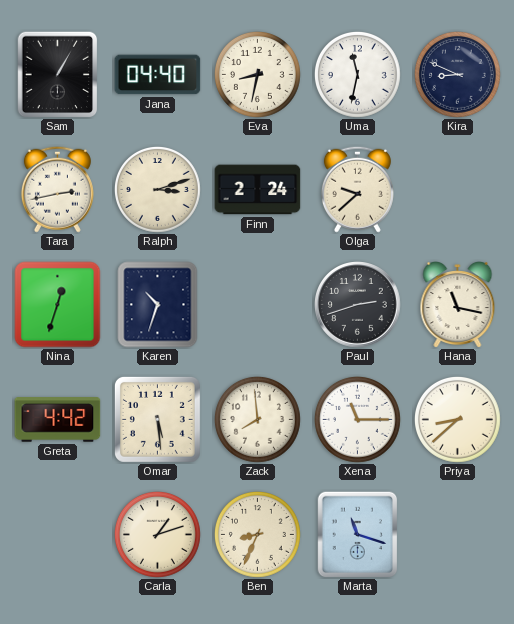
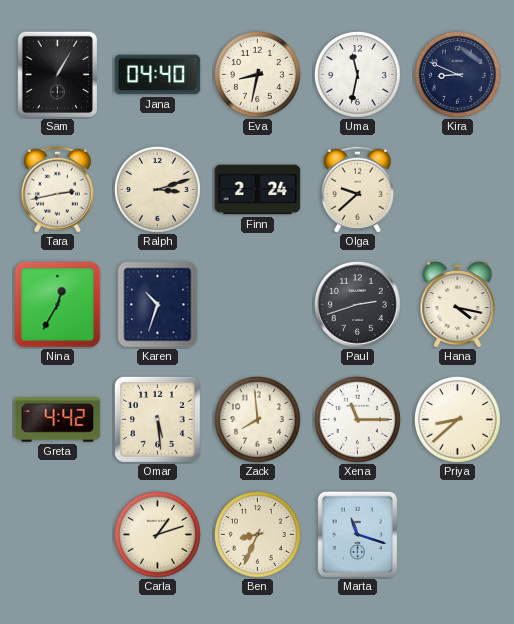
Nina: 12:33 -> 12:35
Hana: 11:17 -> 4:17
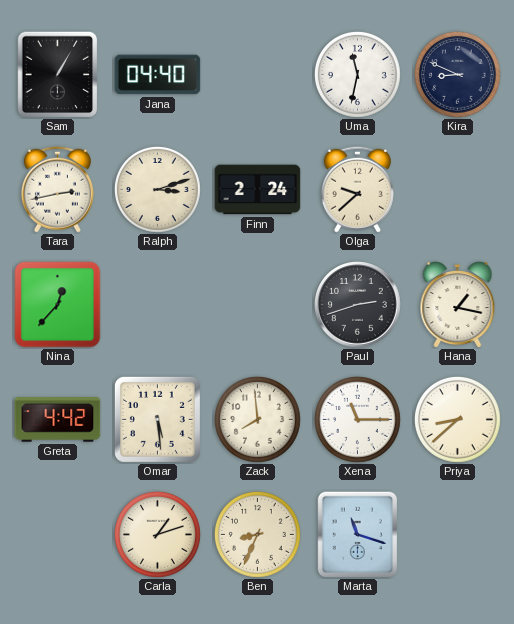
Eva: 8:32 -> none
Nina: 12:35 -> 12:37
Karen: 10:33 -> none
Hana: 4:17 -> 1:17
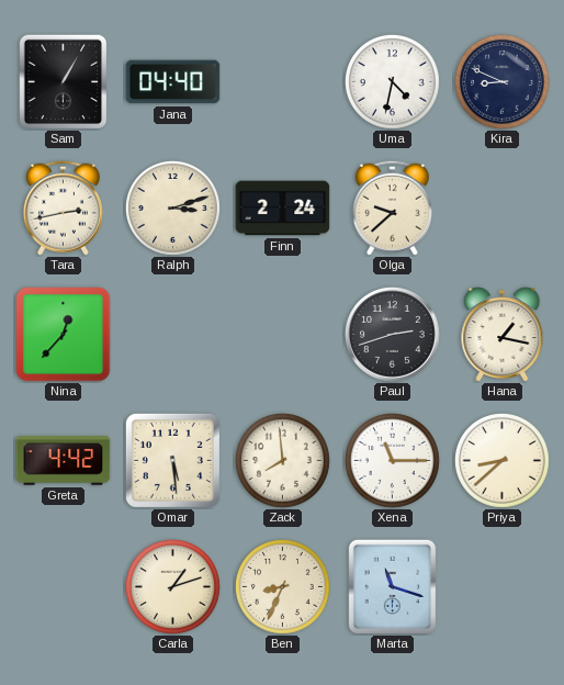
Uma: 11:32 -> 4:32
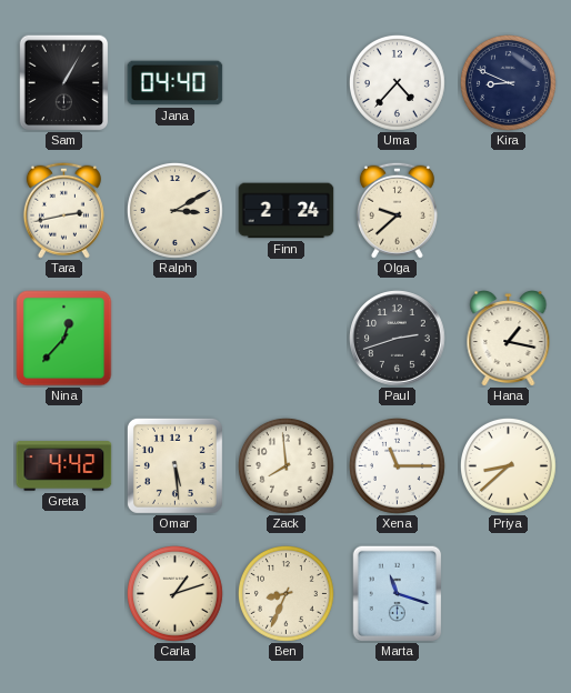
Uma: 4:32 -> 4:37
Ralph: 3:12 -> 3:10
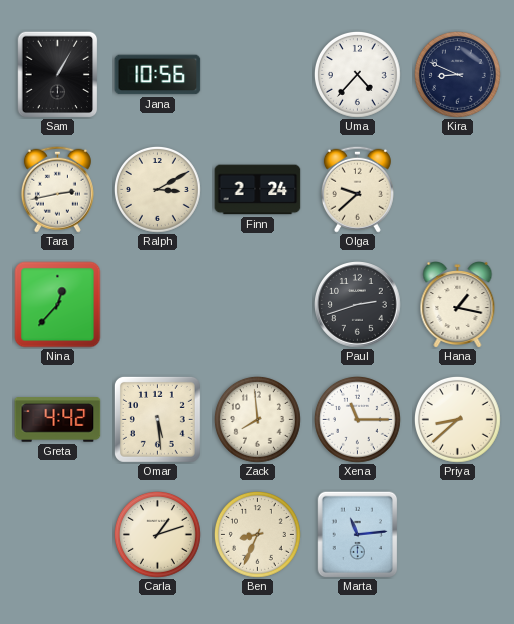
Jana: 04:40 -> 10:56
Marta: 11:18 -> 11:14
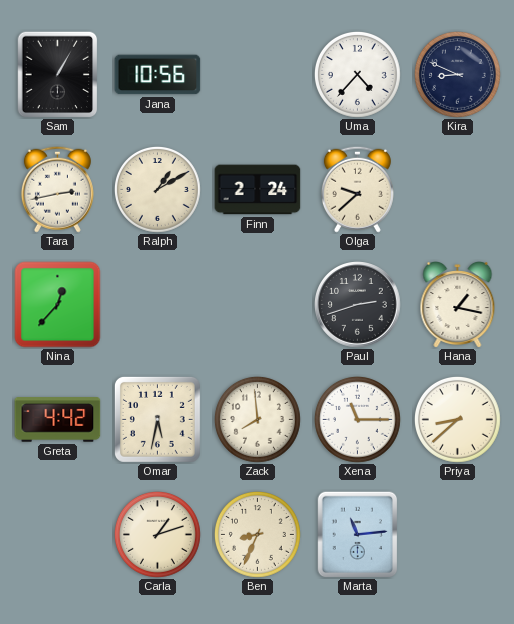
Ralph: 3:10 -> 1:10
Omar: 5:29 -> 5:32
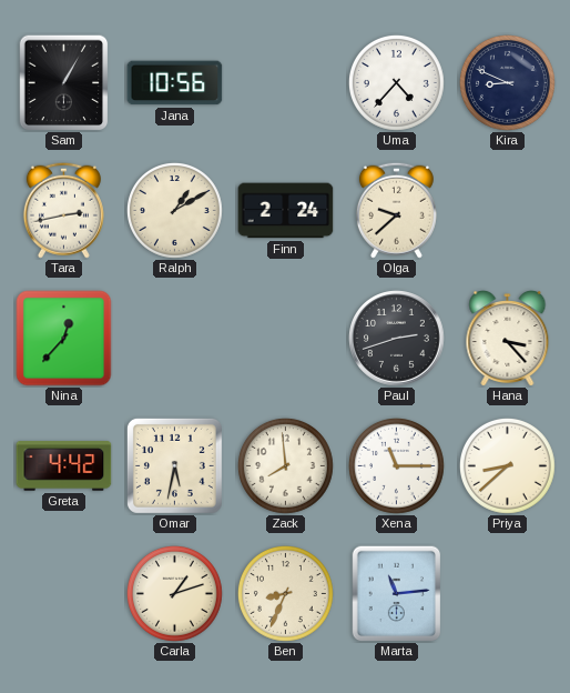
Hana: 1:17 -> 3:23
